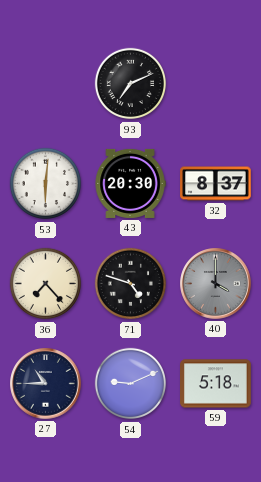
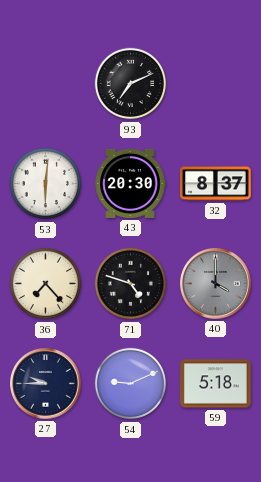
27: 10:45 -> 9:45
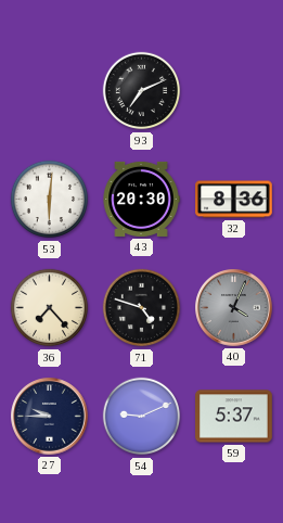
32: 8:37 -> 8:36
40: 4:00 -> 4:04
59: 5:18 -> 5:37
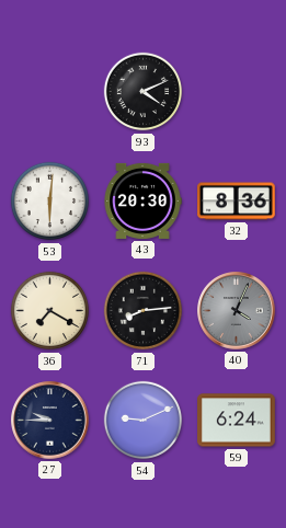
93: 7:11 -> 4:11
36: 7:23 -> 7:20
71: 4:48 -> 8:14
59: 5:37 -> 6:24
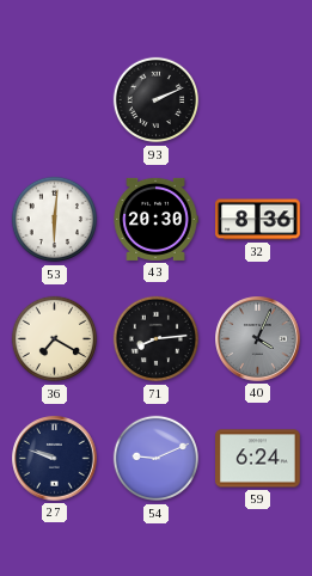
93: 4:11 -> 2:11
27: 9:45 -> 9:48
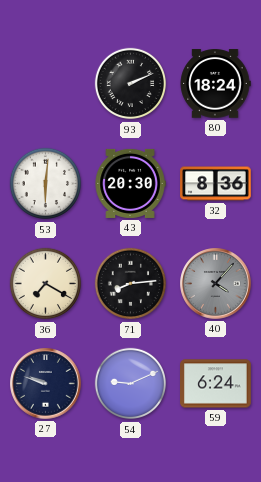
80: none -> 18:24
40: 4:04 -> 4:07
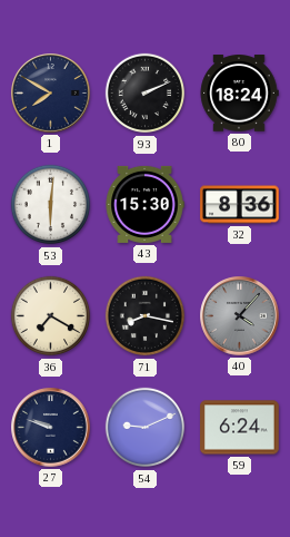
1: none -> 7:50
43: 20:30 -> 15:30
71: 8:14 -> 8:17
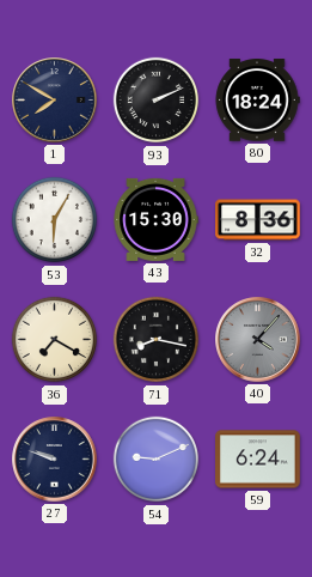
53: 6:01 -> 6:05
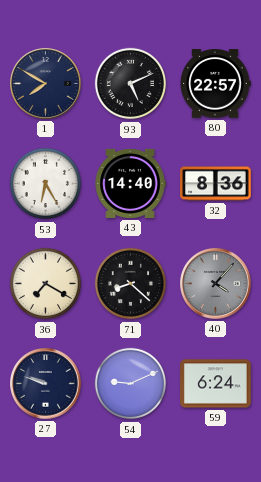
93: 2:11 -> 5:11
80: 18:24 -> 22:57
53: 6:05 -> 6:25
43: 15:30 -> 14:40
71: 8:17 -> 8:22
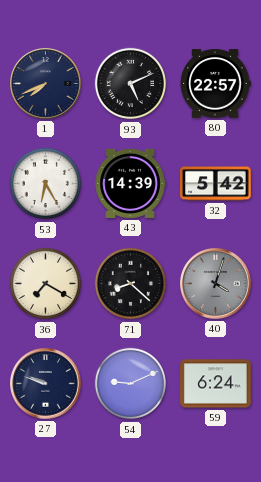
1: 7:50 -> 7:41
43: 14:40 -> 14:39
32: 8:36 -> 5:42
40: 4:07 -> 4:03
